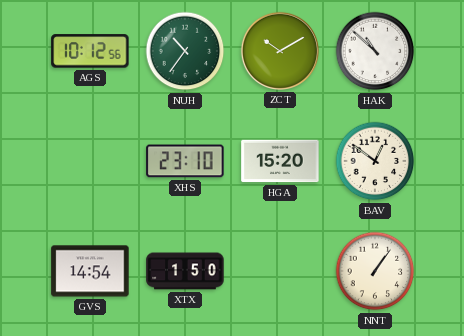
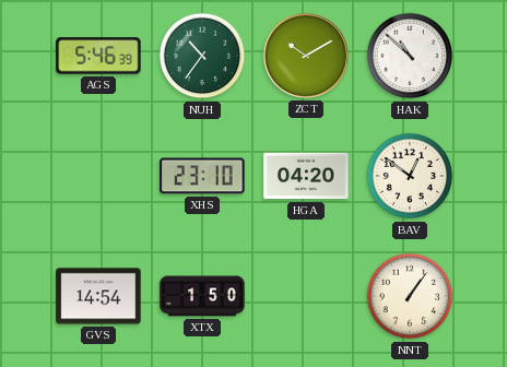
AGS: 10:12 -> 5:46
HGA: 15:20 -> 04:20
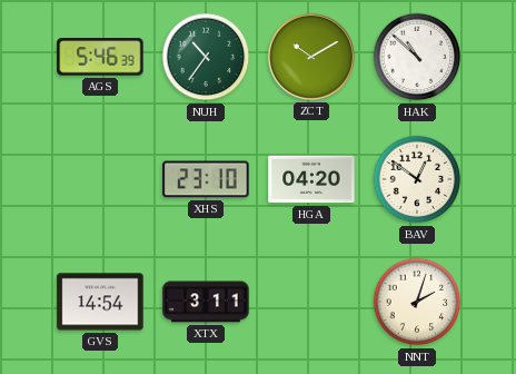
XTX: 1:50 -> 3:11
NNT: 1:06 -> 2:03
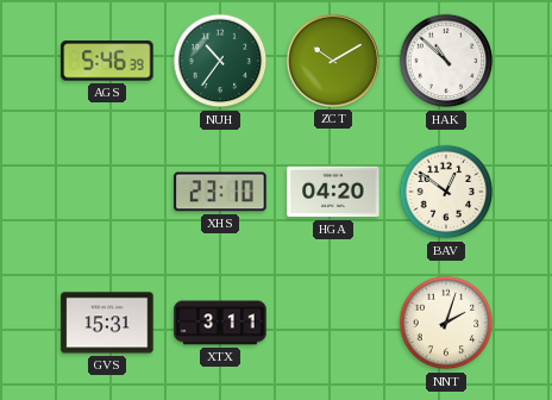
GVS: 14:54 -> 15:31
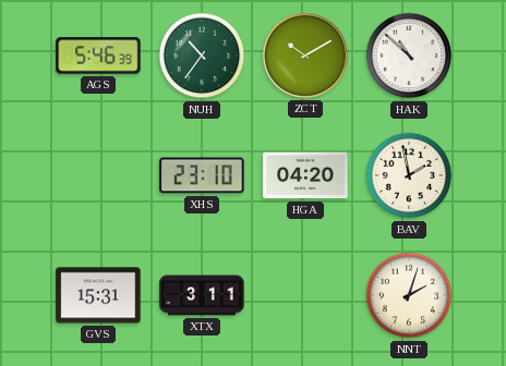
BAV: 12:51 -> 1:58
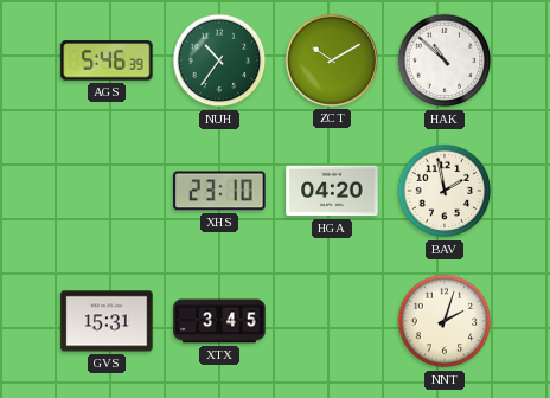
XTX: 3:11 -> 3:45
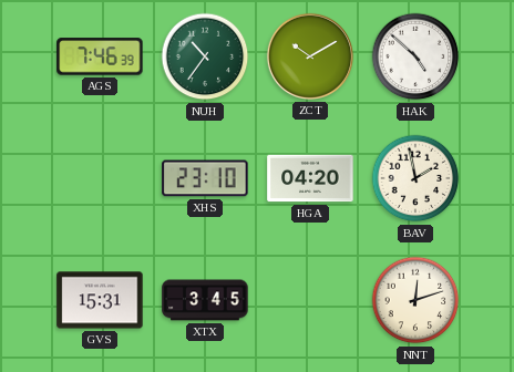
AGS: 5:46 -> 7:46
HAK: 10:52 -> 4:52
NNT: 2:03 -> 12:12
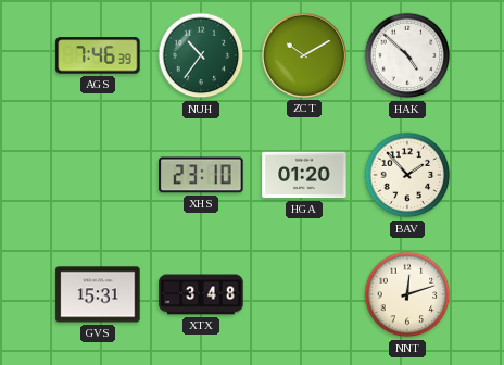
HGA: 04:20 -> 01:20
BAV: 1:58 -> 1:53
XTX: 3:45 -> 3:48
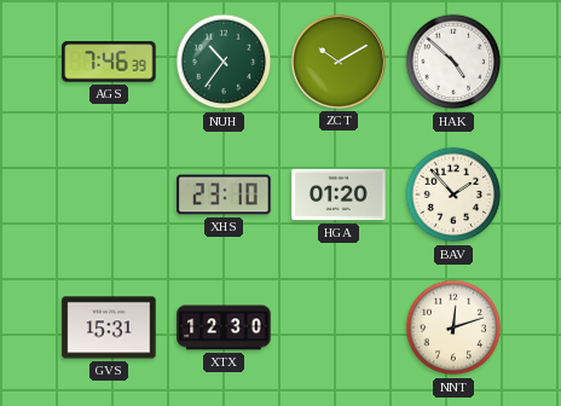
XTX: 3:48 -> 12:30
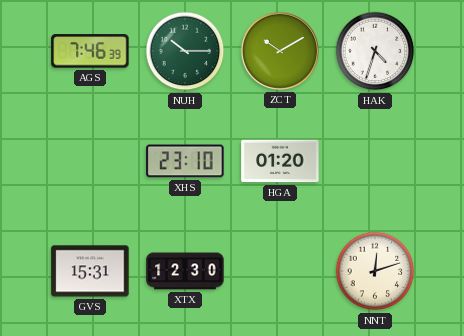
NUH: 10:36 -> 10:15
HAK: 4:52 -> 4:33
BAV: 1:53 -> none
